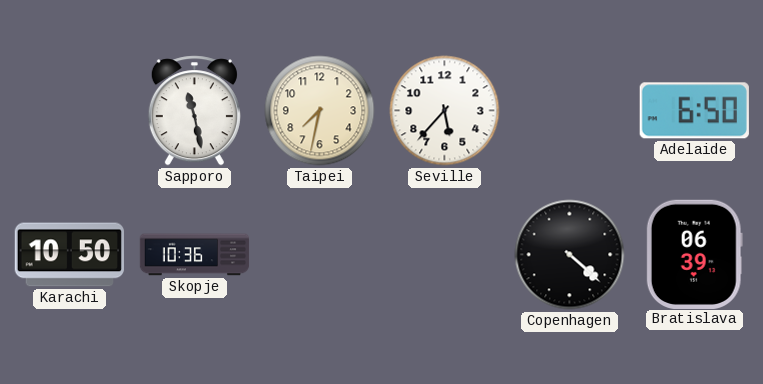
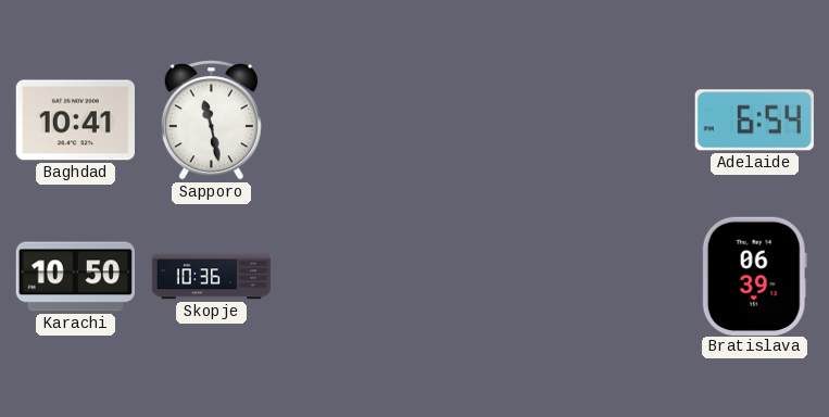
Baghdad: none -> 10:41
Taipei: 7:32 -> none
Seville: 5:37 -> none
Adelaide: 6:50 -> 6:54
Copenhagen: 4:22 -> none
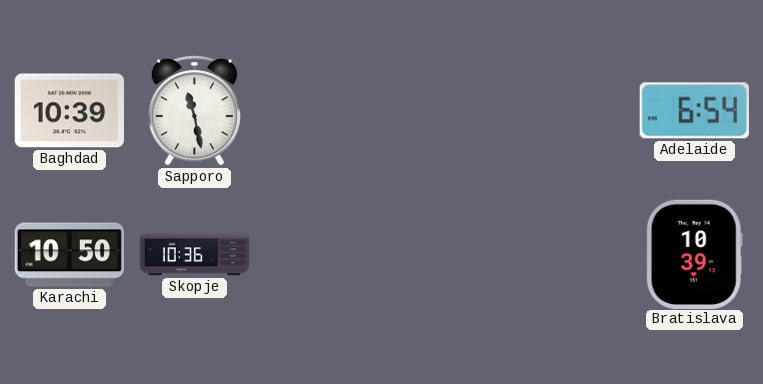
Baghdad: 10:41 -> 10:39
Bratislava: 06:39 -> 10:39
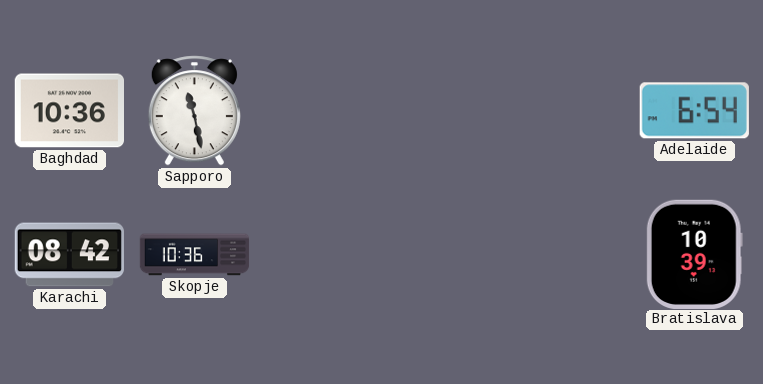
Baghdad: 10:39 -> 10:36
Karachi: 10:50 -> 08:42
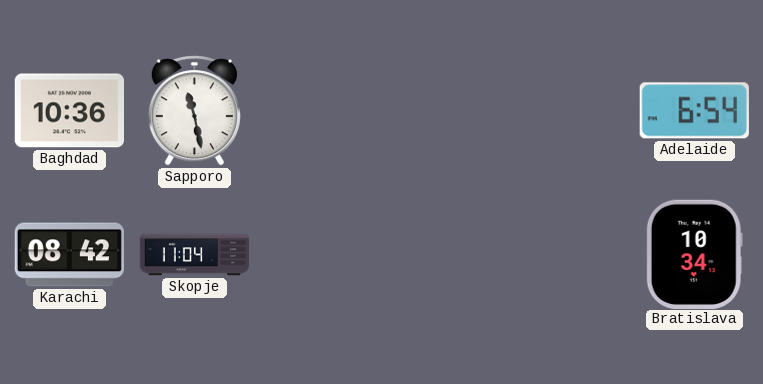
Skopje: 10:36 -> 11:04
Bratislava: 10:39 -> 10:34
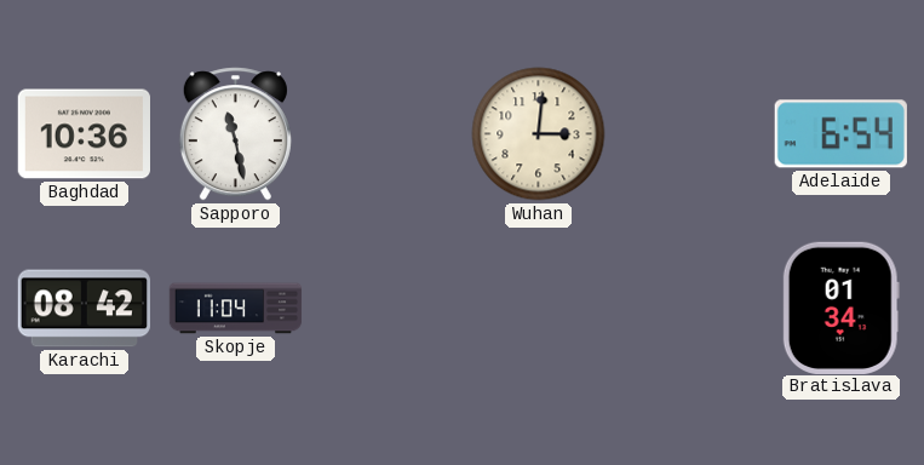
Wuhan: none -> 3:01
Bratislava: 10:34 -> 01:34
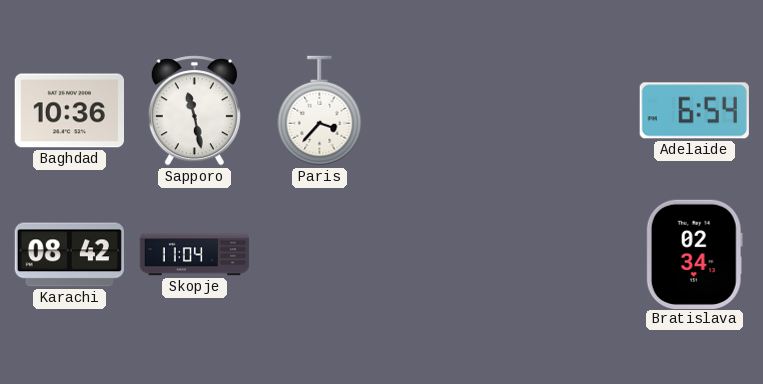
Paris: none -> 3:37
Wuhan: 3:01 -> none
Bratislava: 01:34 -> 02:34
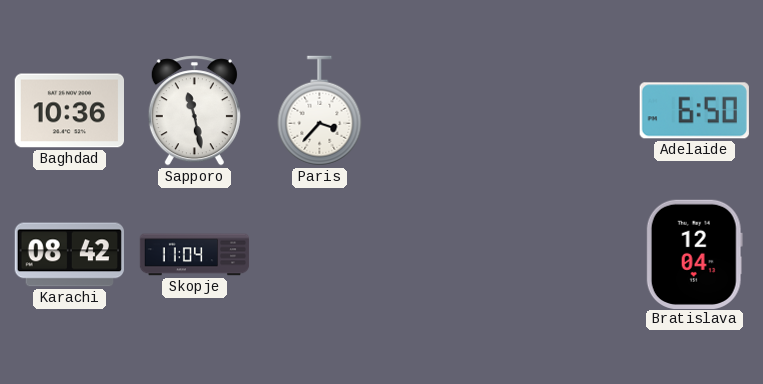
Adelaide: 6:54 -> 6:50
Bratislava: 02:34 -> 12:04
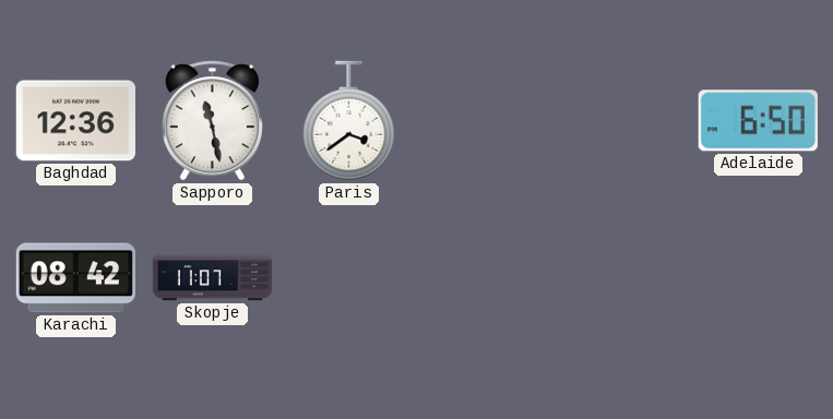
Baghdad: 10:36 -> 12:36
Paris: 3:37 -> 3:39
Skopje: 11:04 -> 11:07
Bratislava: 12:04 -> none
